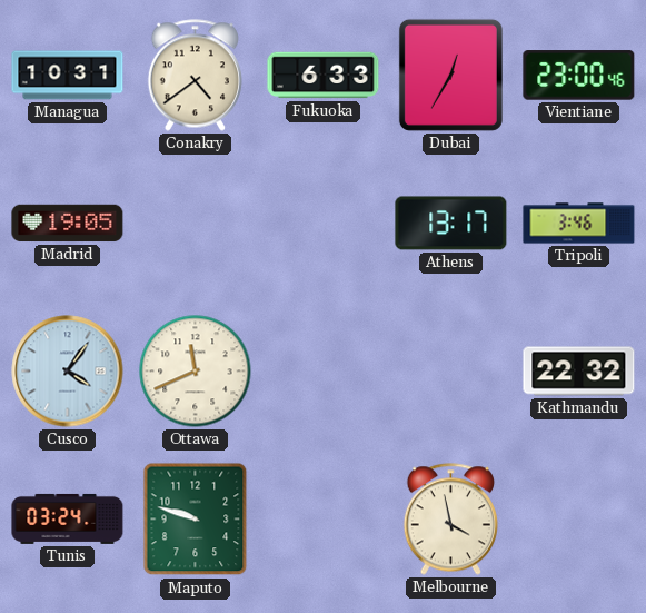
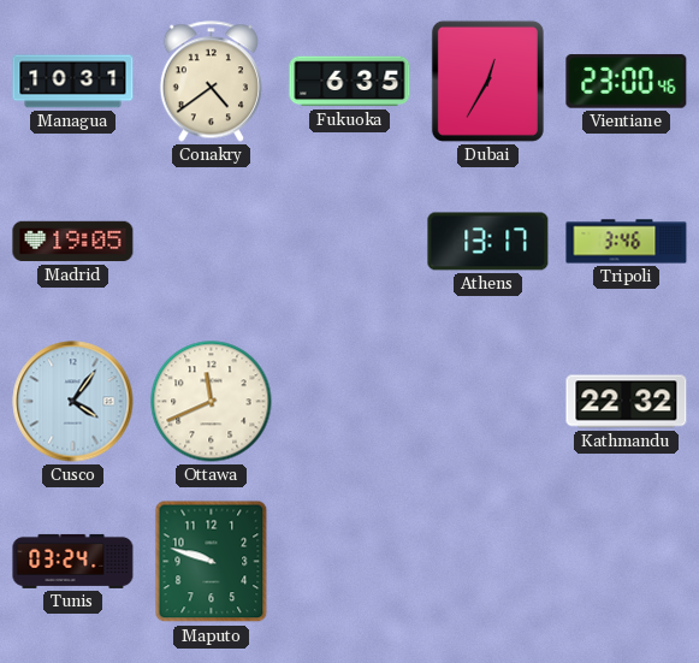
Fukuoka: 6:33 -> 6:35
Melbourne: 3:58 -> none
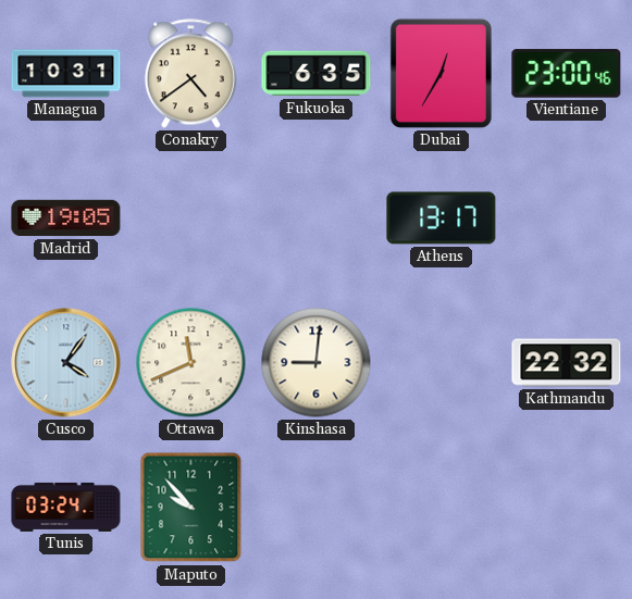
Tripoli: 3:46 -> none
Kinshasa: none -> 9:01
Maputo: 9:48 -> 9:53
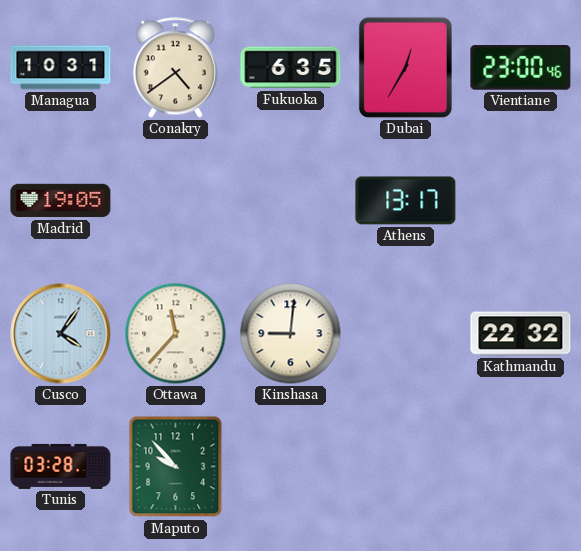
Ottawa: 11:41 -> 11:37
Tunis: 03:24 -> 03:28
